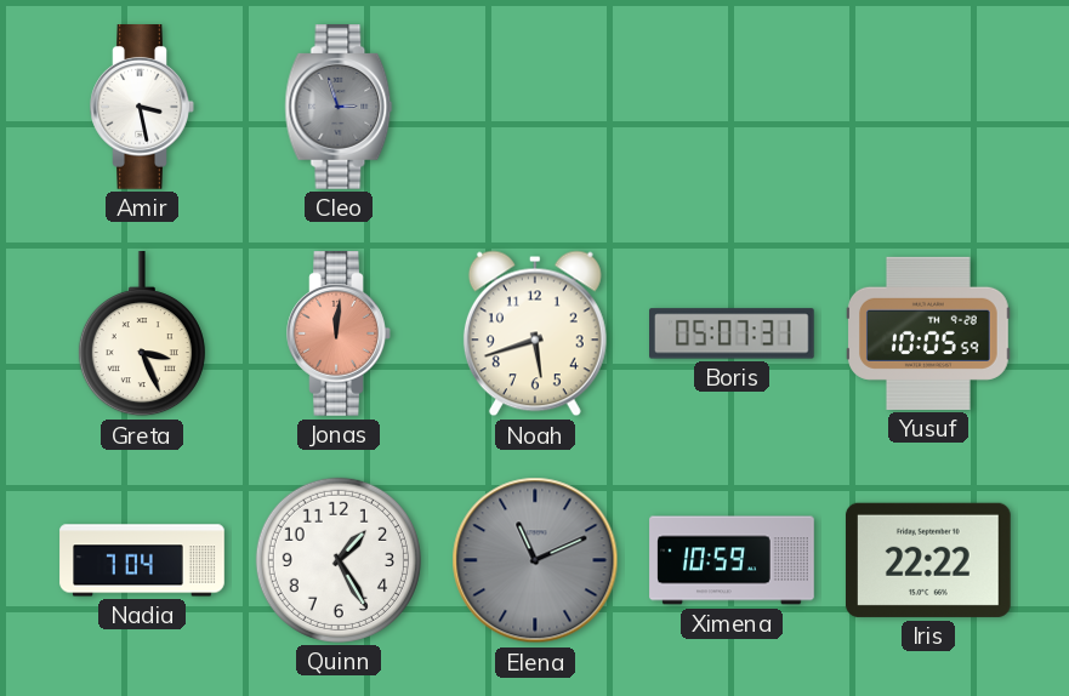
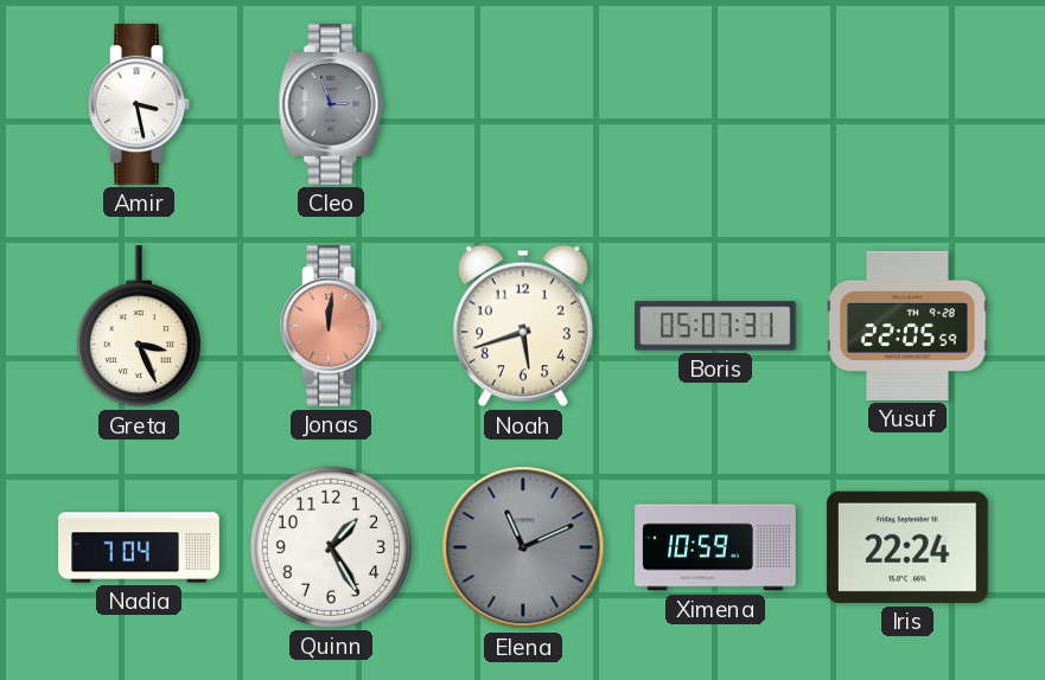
Yusuf: 10:05 -> 22:05
Iris: 22:22 -> 22:24
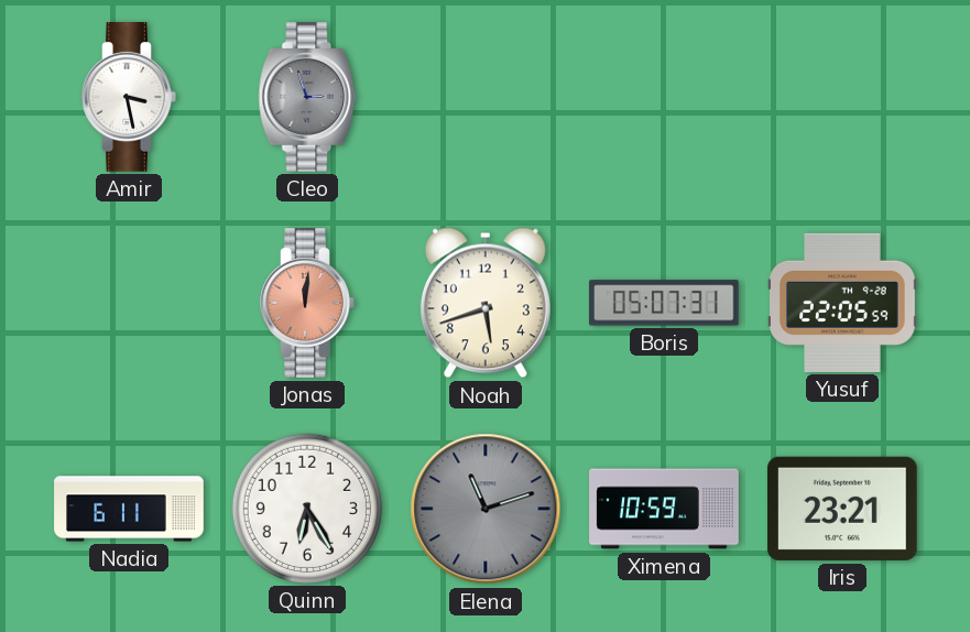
Greta: 3:26 -> none
Nadia: 7:04 -> 6:11
Quinn: 1:25 -> 6:25
Elena: 11:11 -> 11:12
Iris: 22:24 -> 23:21
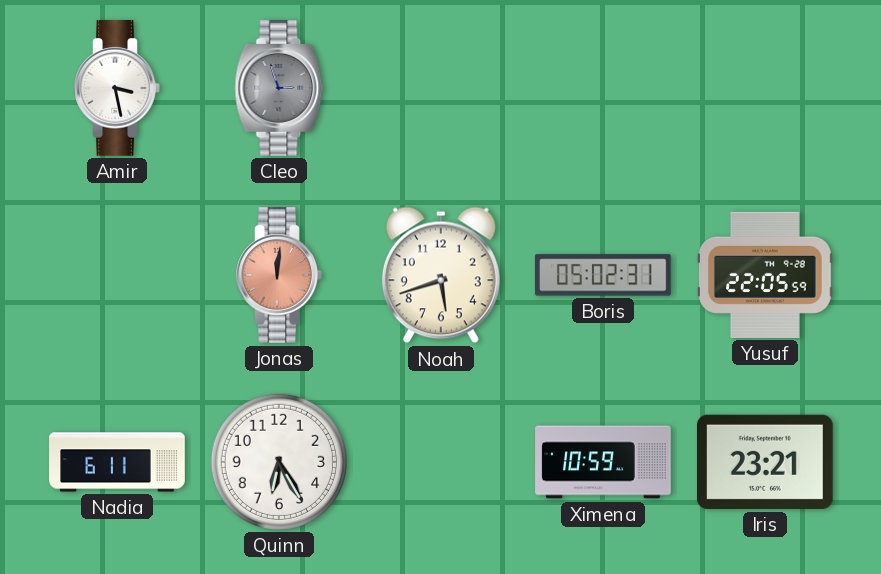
Boris: 05:07 -> 05:02
Elena: 11:12 -> none
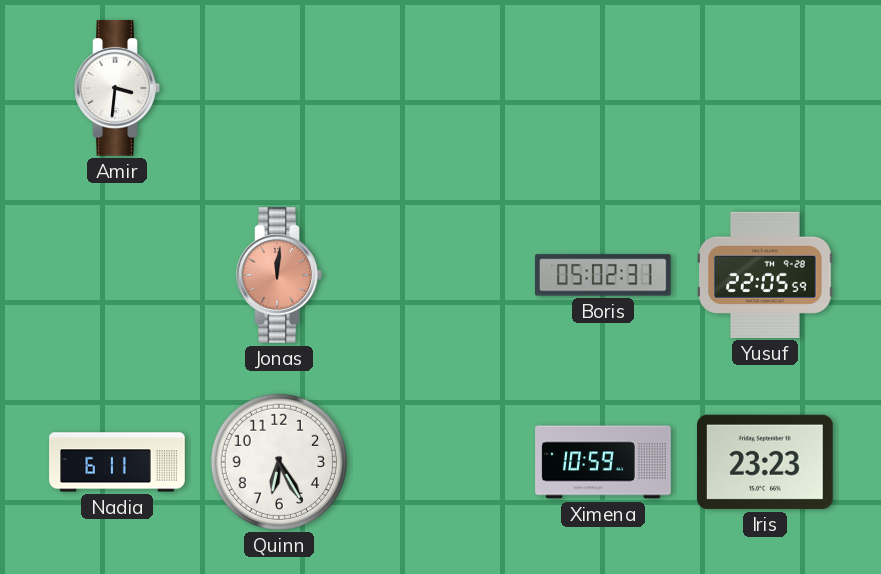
Amir: 3:28 -> 3:31
Cleo: 2:57 -> none
Noah: 5:42 -> none
Iris: 23:21 -> 23:23
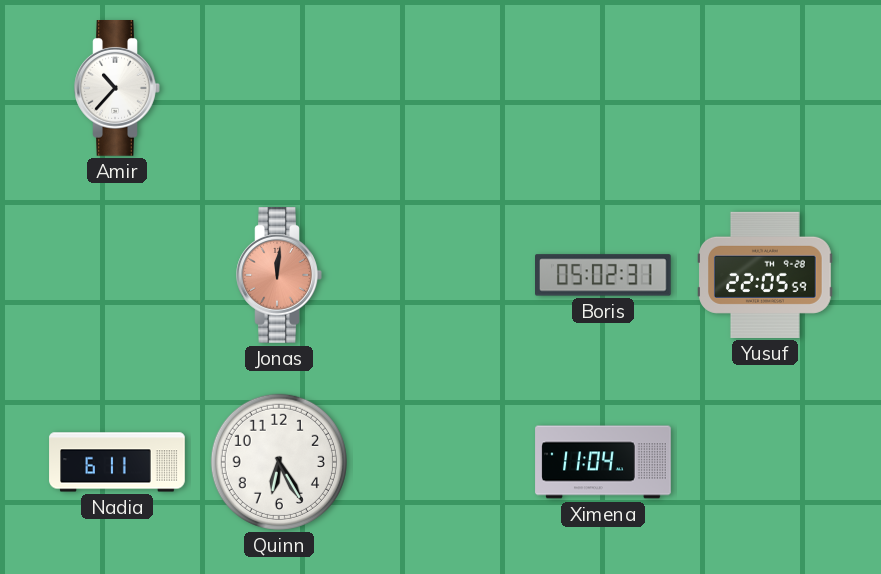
Amir: 3:31 -> 10:37
Ximena: 10:59 -> 11:04
Iris: 23:23 -> none
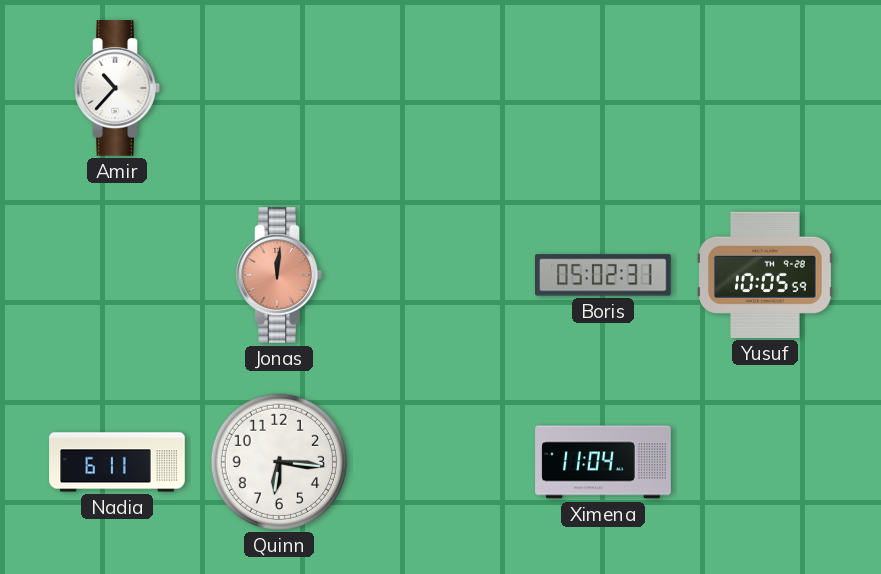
Yusuf: 22:05 -> 10:05
Quinn: 6:25 -> 6:16
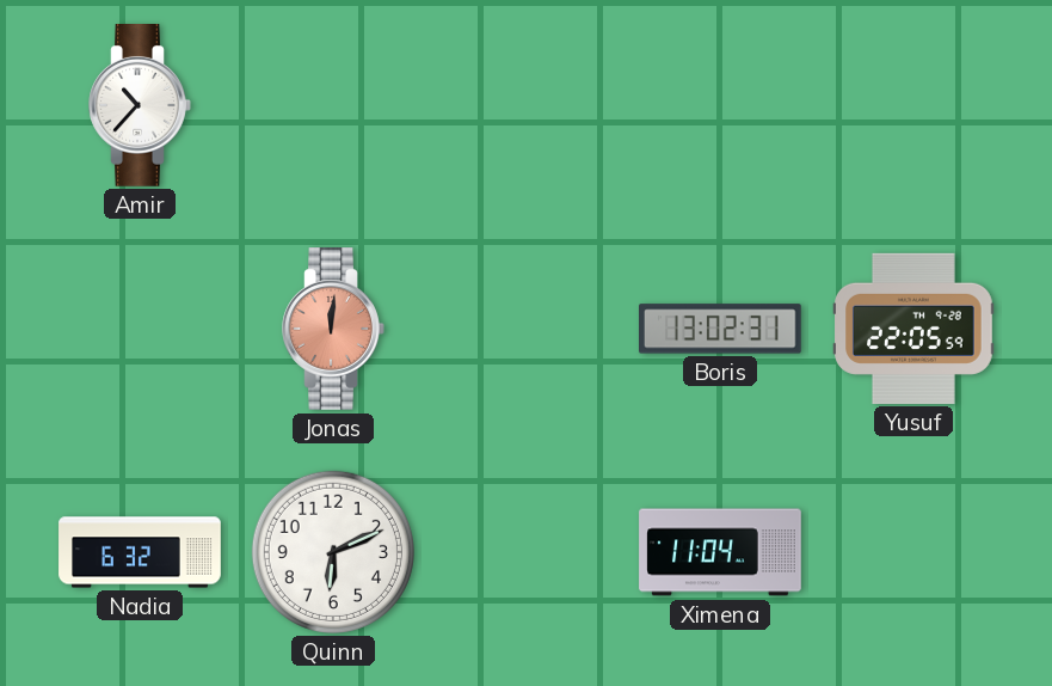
Boris: 05:02 -> 13:02
Yusuf: 10:05 -> 22:05
Nadia: 6:11 -> 6:32
Quinn: 6:16 -> 6:11
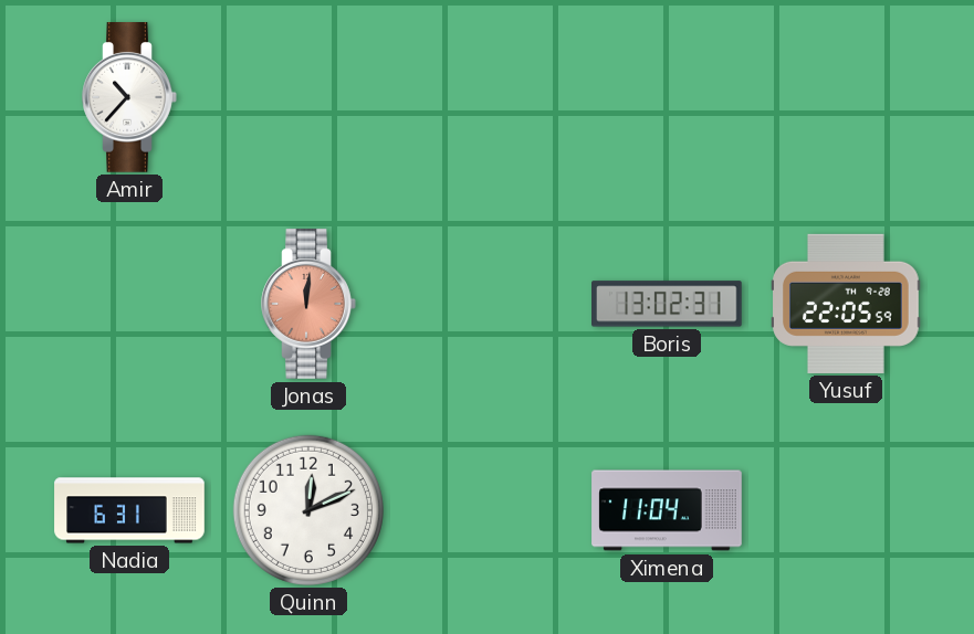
Nadia: 6:32 -> 6:31
Quinn: 6:11 -> 12:11
